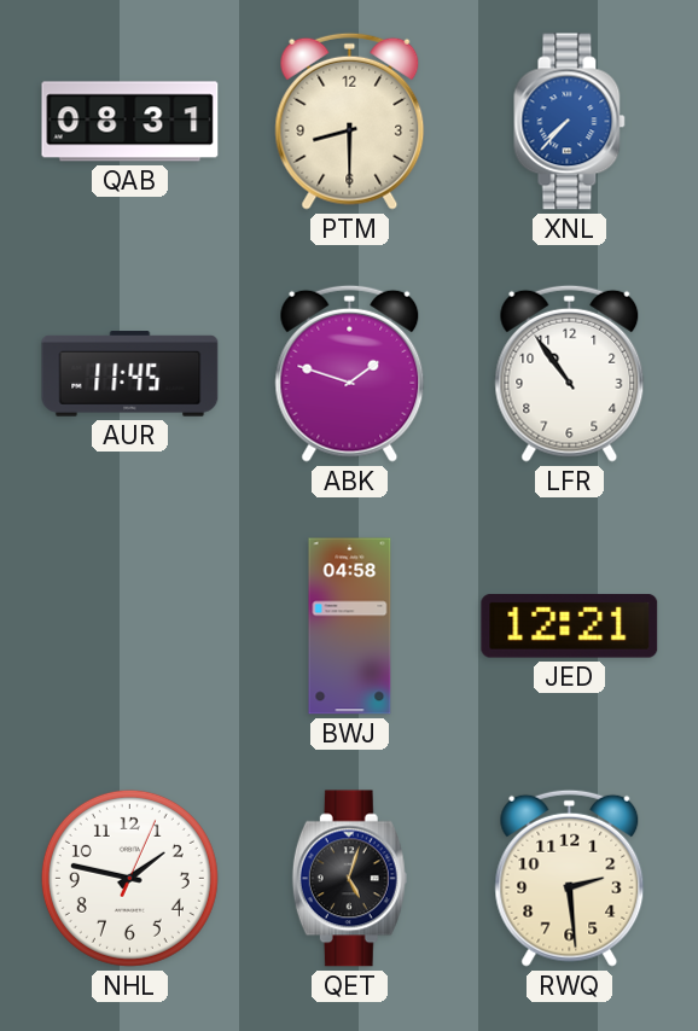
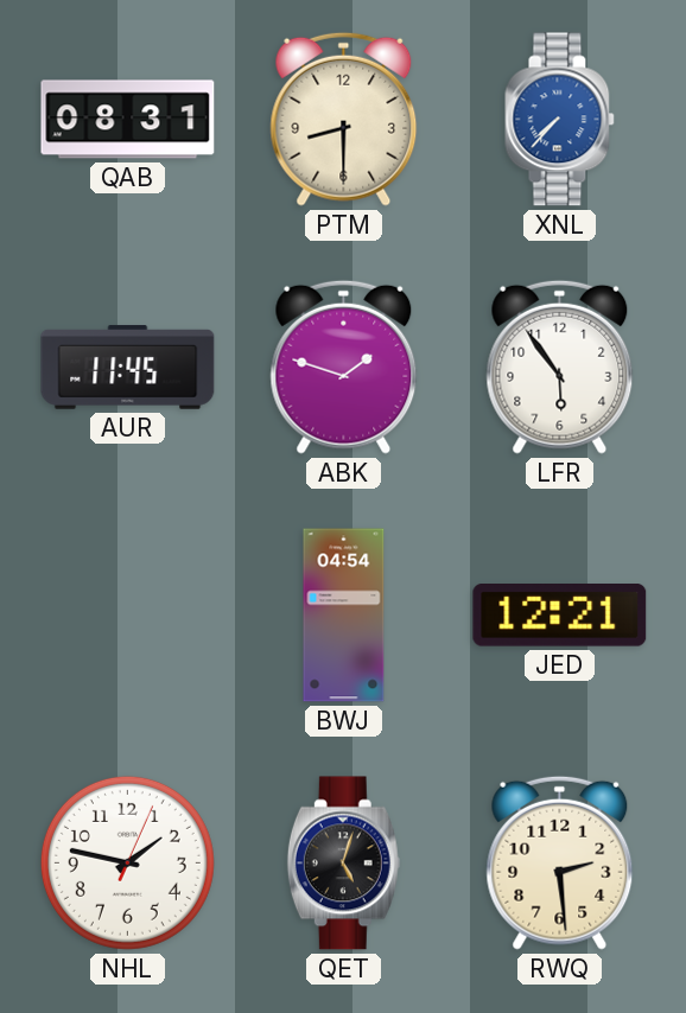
LFR: 10:54 -> 5:54
BWJ: 04:58 -> 04:54
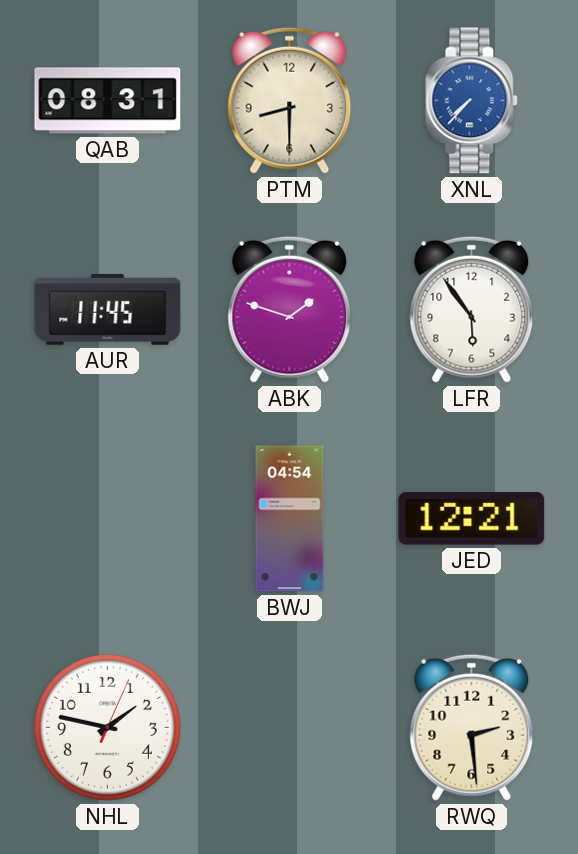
QET: 5:03 -> none
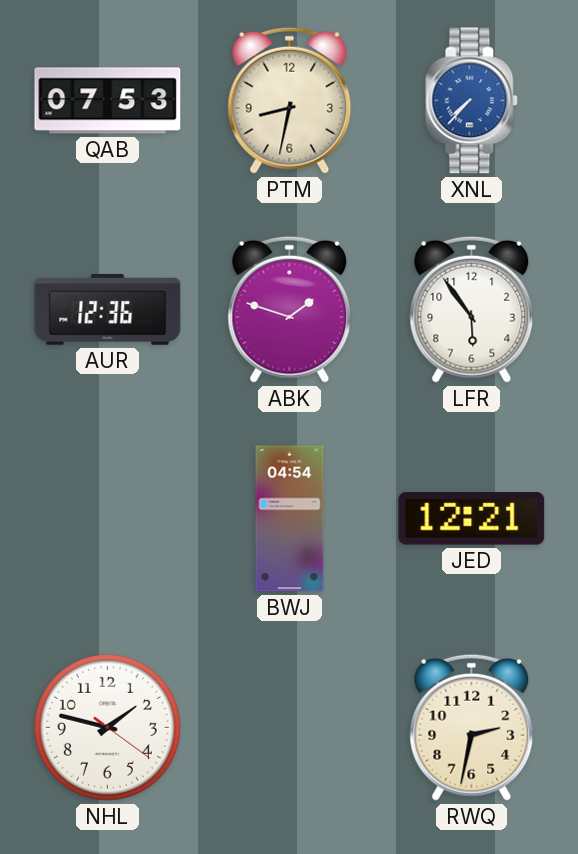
QAB: 08:31 -> 07:53
PTM: 8:30 -> 8:32
AUR: 11:45 -> 12:36
NHL: 1:47:04 -> 1:47:21
RWQ: 2:29 -> 2:32
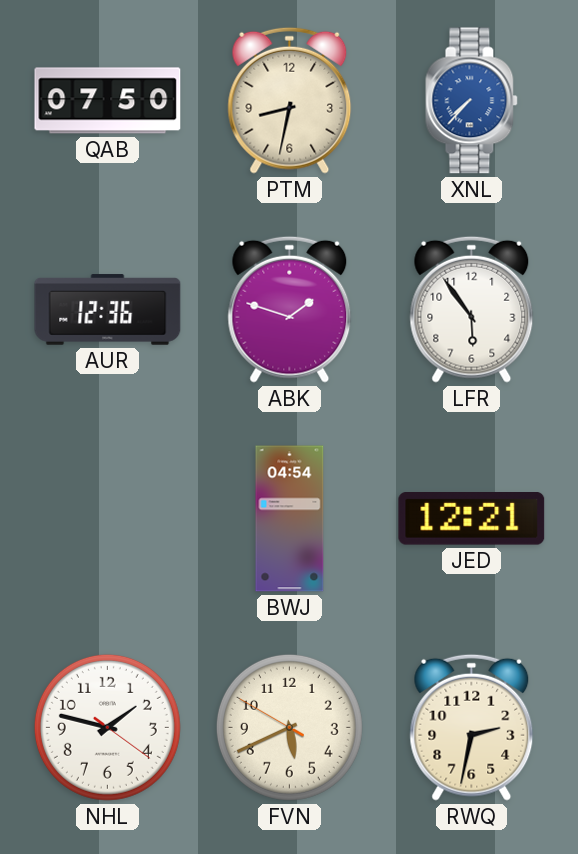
QAB: 07:53 -> 07:50
FVN: none -> 5:40
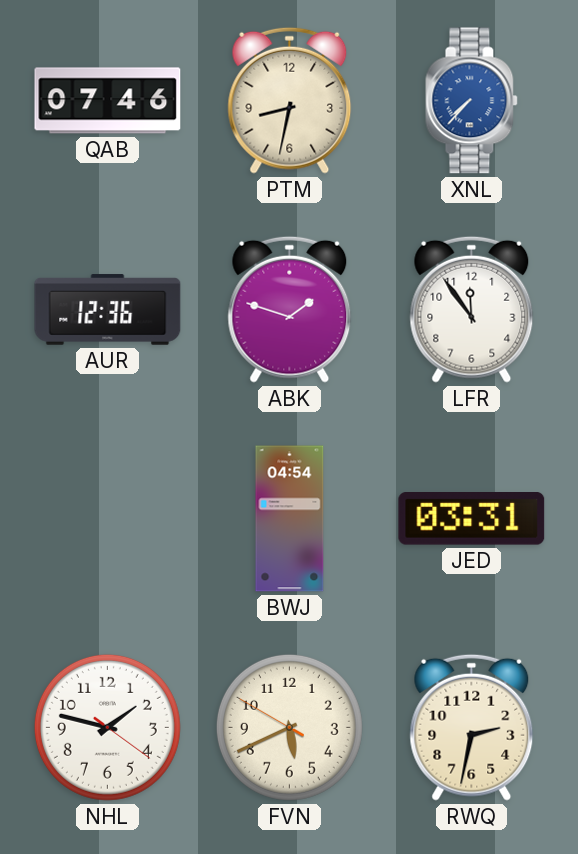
QAB: 07:50 -> 07:46
LFR: 5:54 -> 11:54
JED: 12:21 -> 03:31
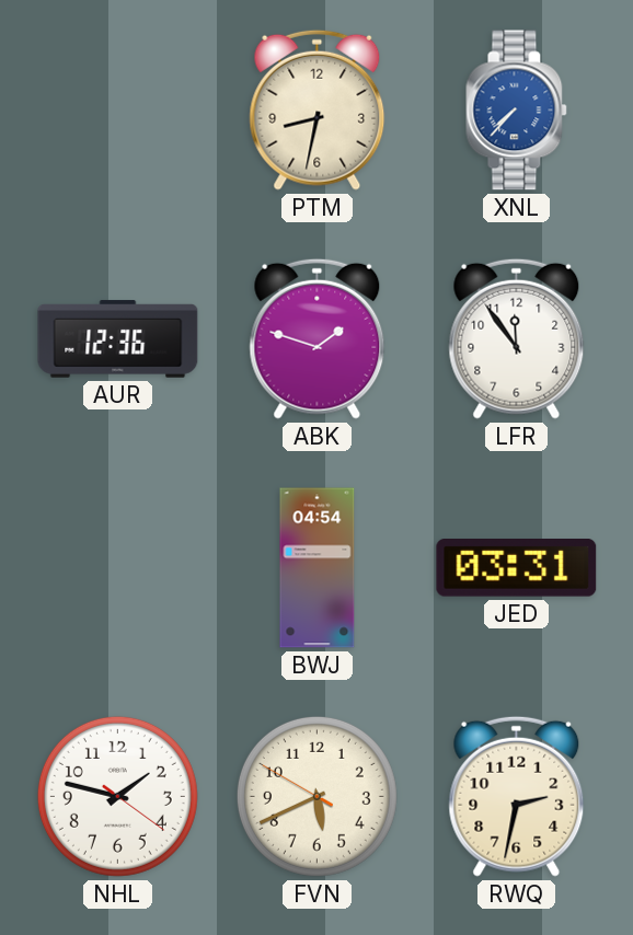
QAB: 07:46 -> none
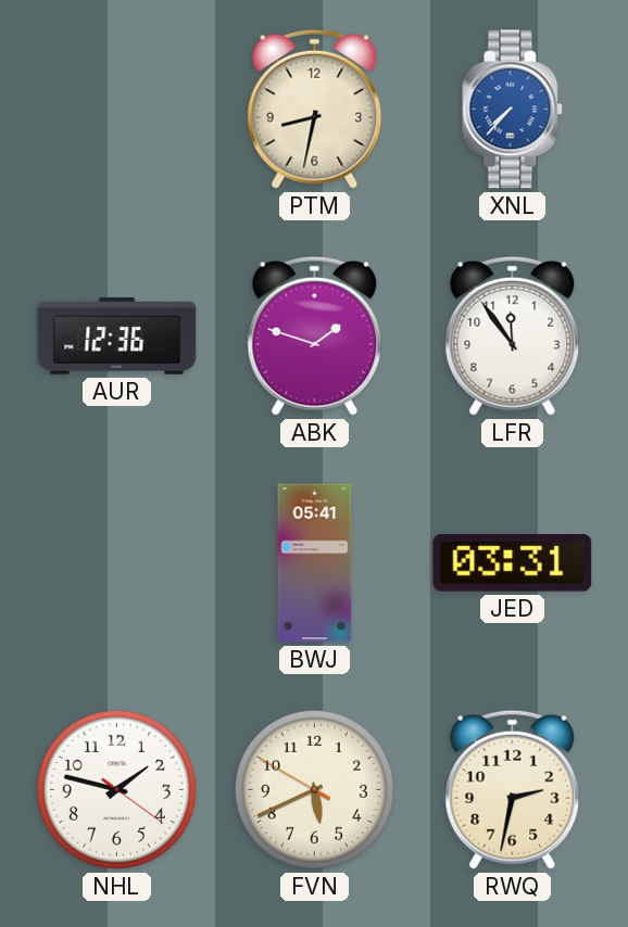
BWJ: 04:54 -> 05:41
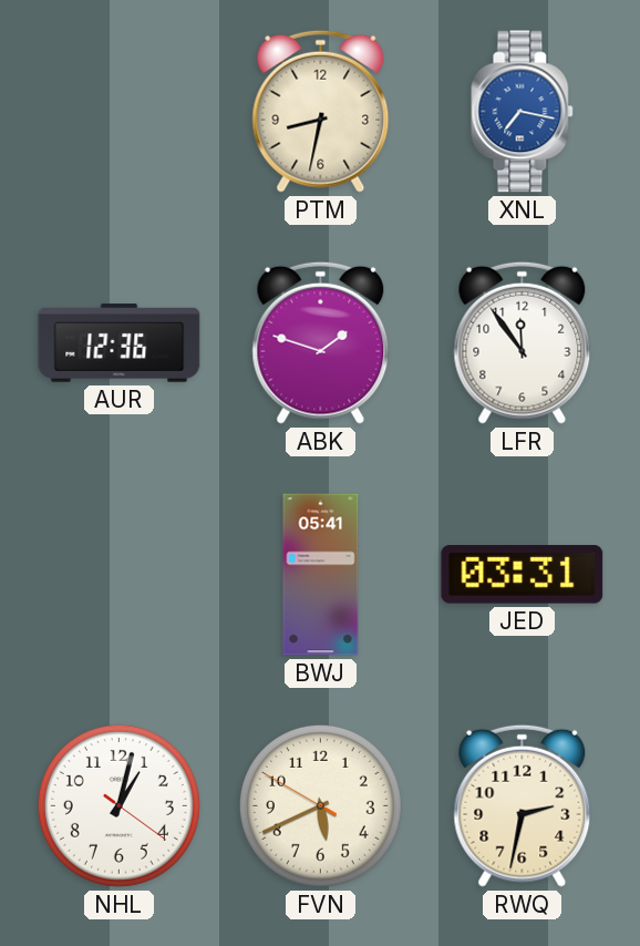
XNL: 7:37 -> 7:17
NHL: 1:47 -> 1:02
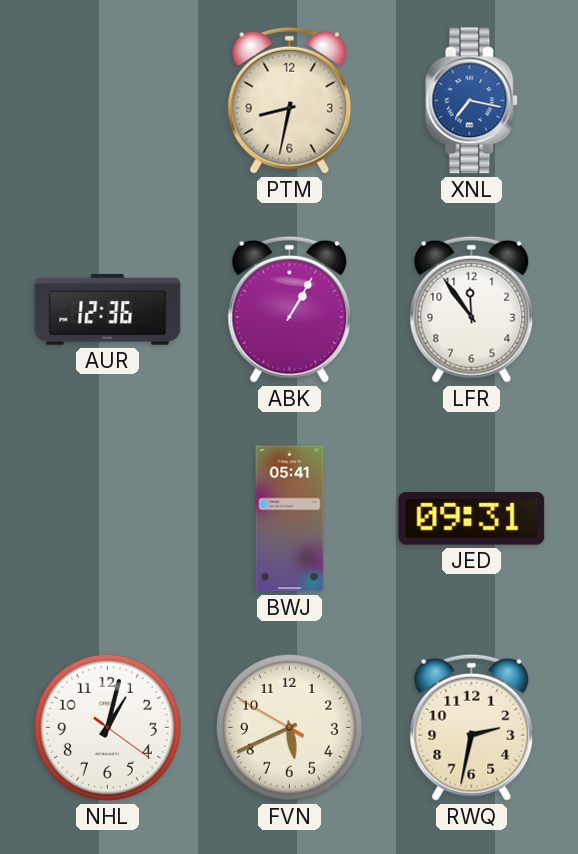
ABK: 1:48 -> 1:05
JED: 03:31 -> 09:31
